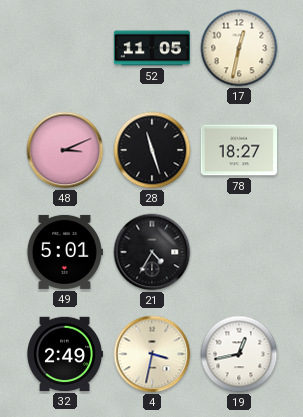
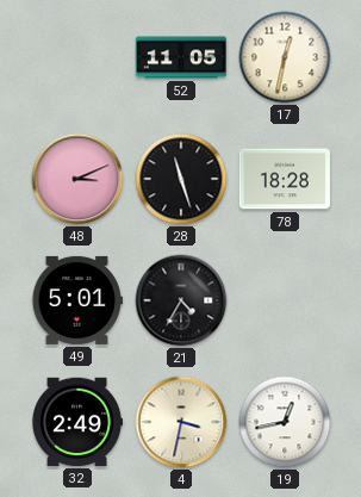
78: 18:27 -> 18:28
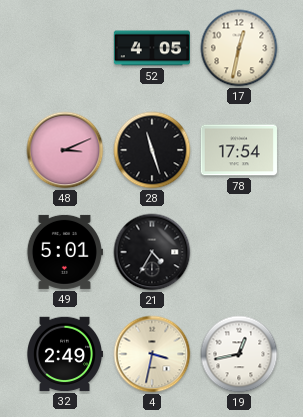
52: 11:05 -> 4:05
78: 18:28 -> 17:54
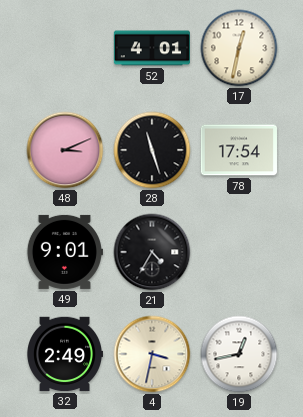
52: 4:05 -> 4:01
49: 5:01 -> 9:01
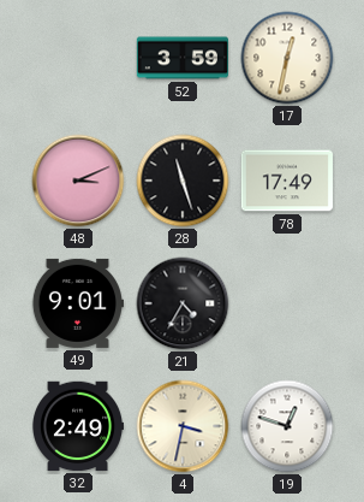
52: 4:01 -> 3:59
78: 17:54 -> 17:49
19: 12:43 -> 12:48
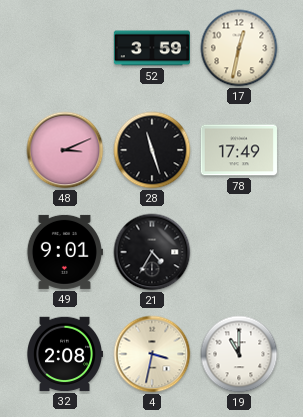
32: 2:49 -> 2:08
19: 12:48 -> 11:00
